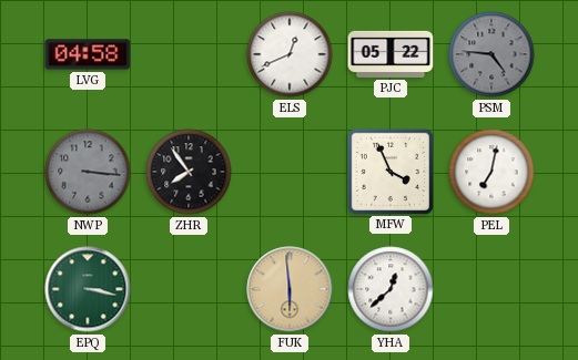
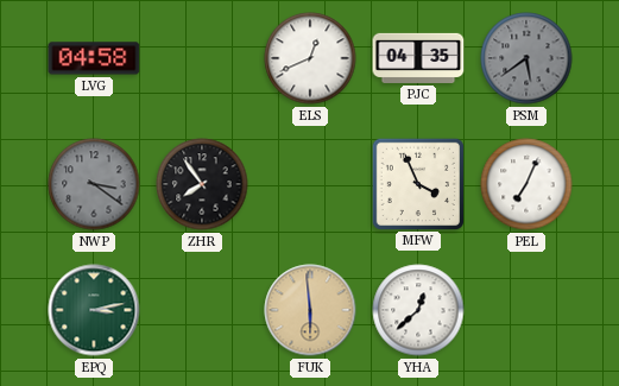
PJC: 05:22 -> 04:35
PSM: 4:46 -> 5:39
NWP: 3:16 -> 3:21
PEL: 7:02 -> 7:04
EPQ: 3:17 -> 3:13
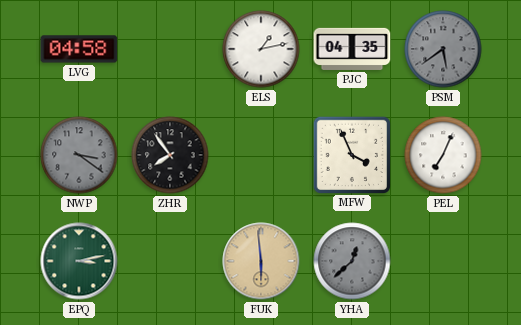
ELS: 12:41 -> 1:13
YHA dial: white -> grey
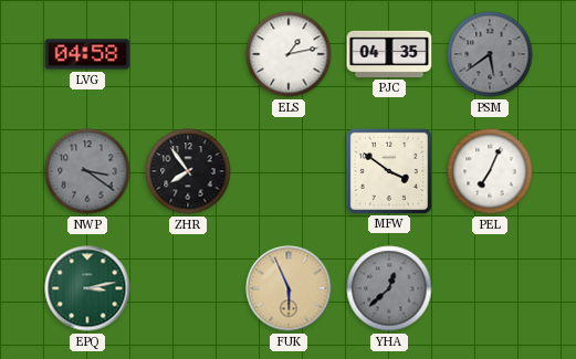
MFW: 3:56 -> 3:51
FUK: 5:59 -> 5:56
